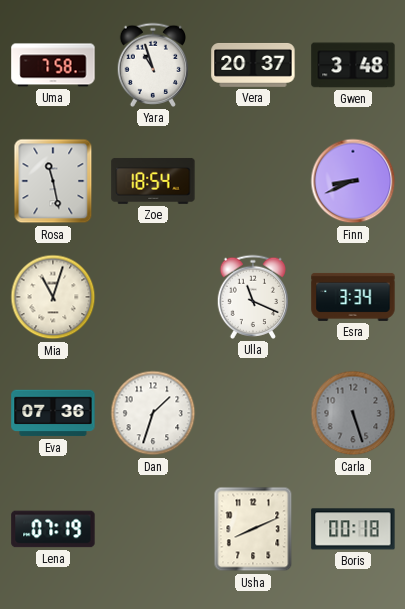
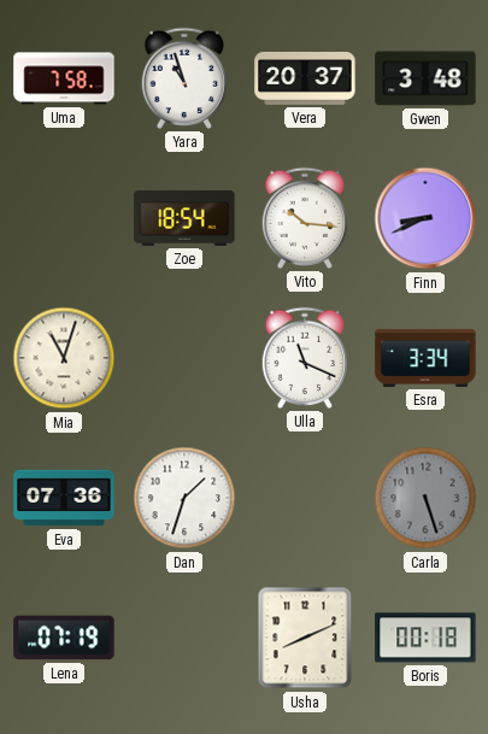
Rosa: 11:28 -> none
Vito: none -> 10:16
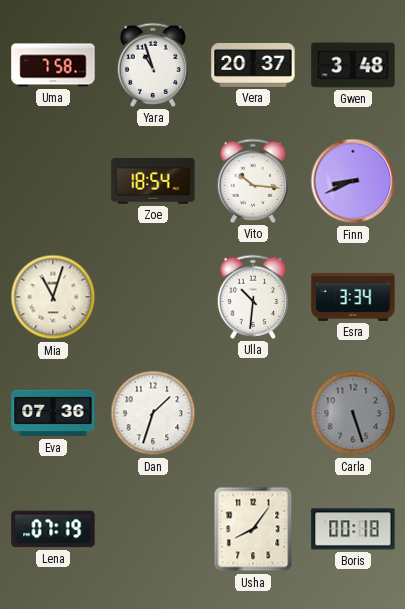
Ulla: 11:19 -> 10:31
Usha: 8:11 -> 8:06
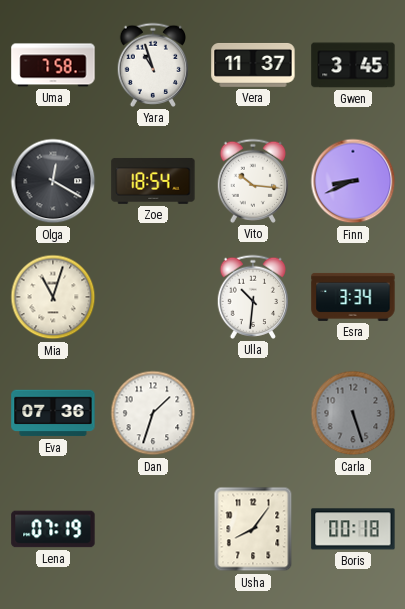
Vera: 20:37 -> 11:37
Gwen: 3:48 -> 3:45
Olga: none -> 12:20
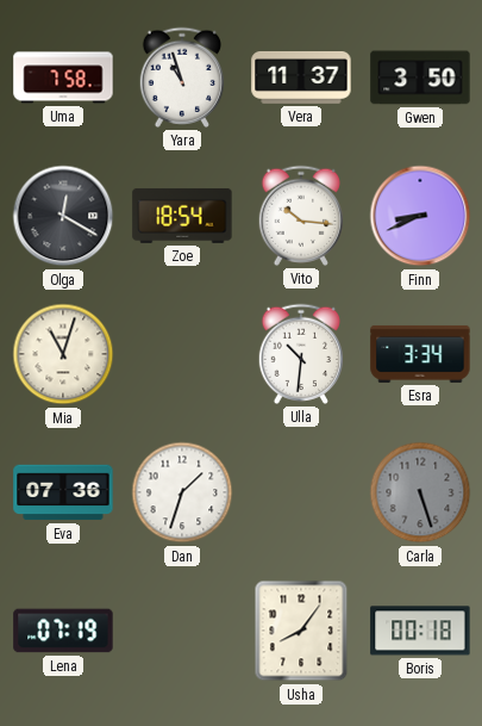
Gwen: 3:45 -> 3:50
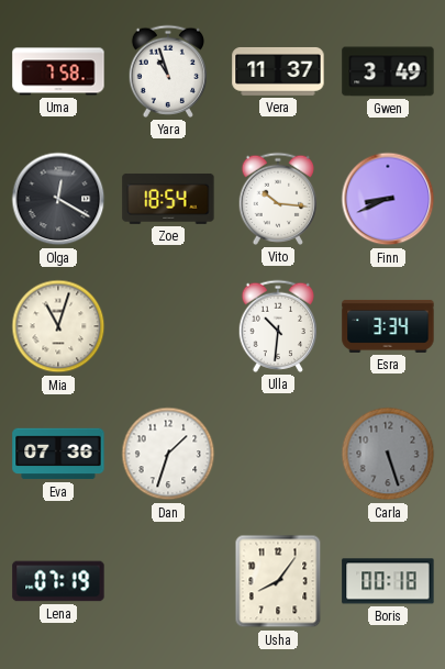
Gwen: 3:50 -> 3:49
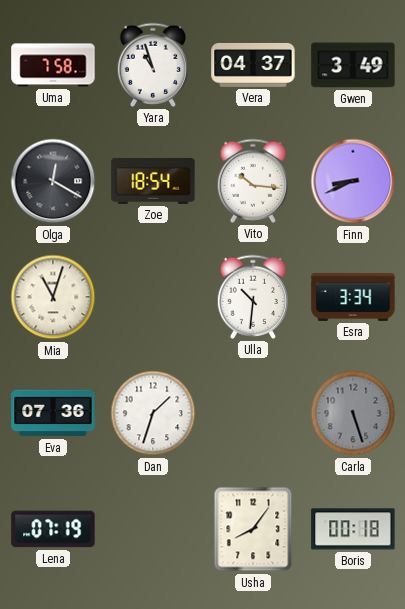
Vera: 11:37 -> 04:37
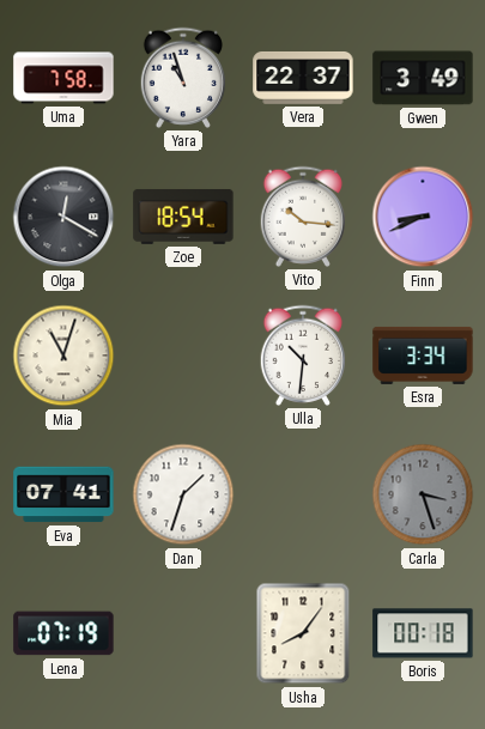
Vera: 04:37 -> 22:37
Eva: 07:36 -> 07:41
Carla: 5:27 -> 3:27
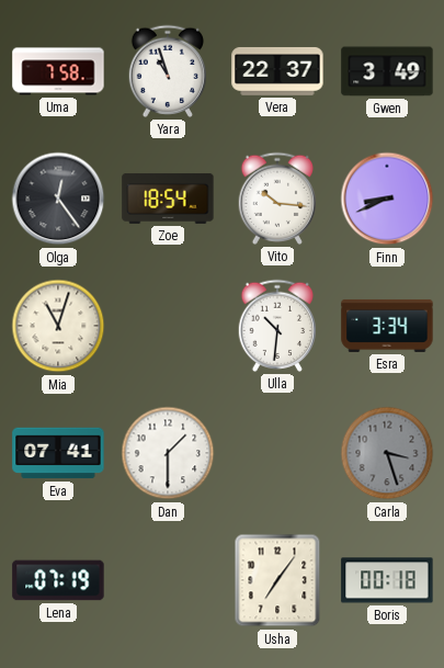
Olga: 12:20 -> 12:24
Dan: 1:33 -> 1:30
Usha: 8:06 -> 7:06
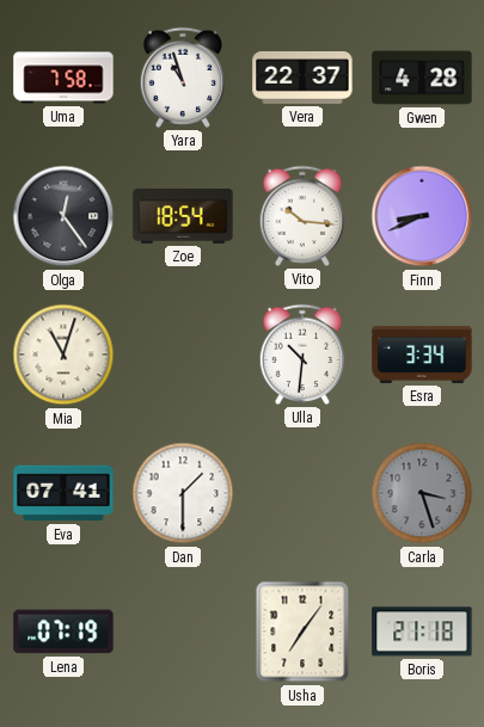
Gwen: 3:49 -> 4:28
Boris: 00:18 -> 21:18
